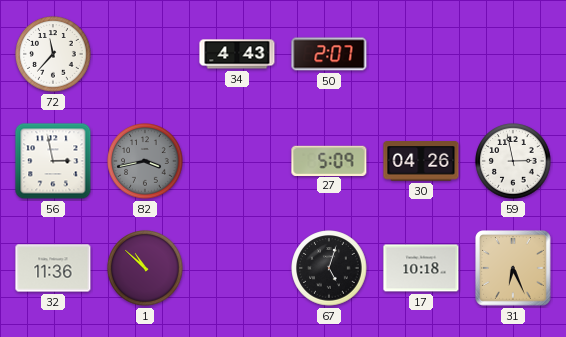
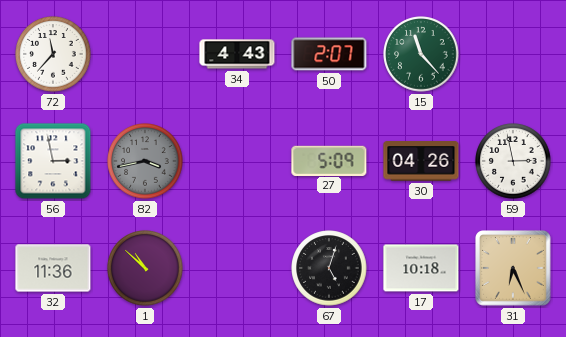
15: none -> 11:23
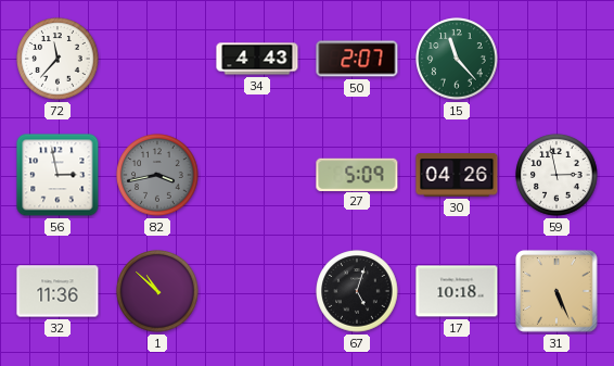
31: 6:26 -> 5:26
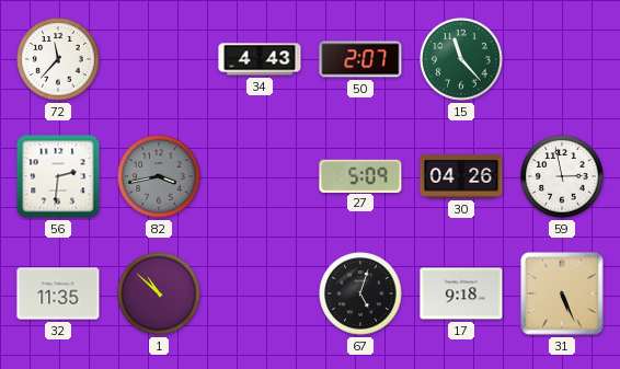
56: 2:58 -> 2:31
32: 11:36 -> 11:35
17: 10:18 -> 9:18
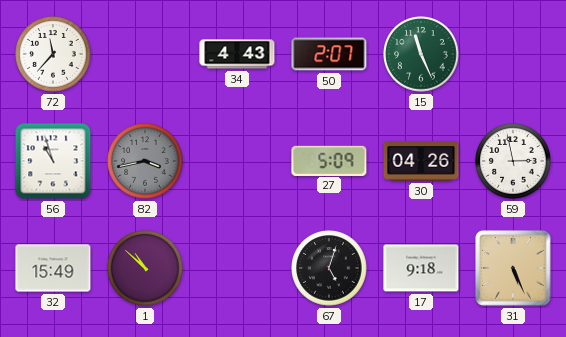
15: 11:23 -> 11:26
56: 2:31 -> 10:57
32: 11:35 -> 15:49
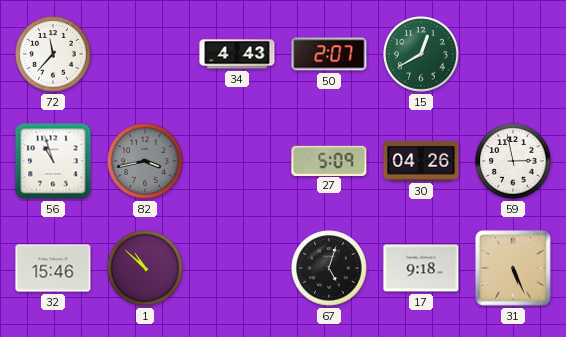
15: 11:26 -> 12:40
32: 15:49 -> 15:46
